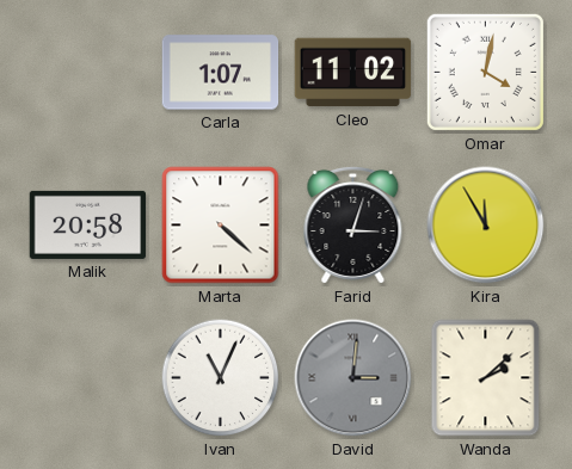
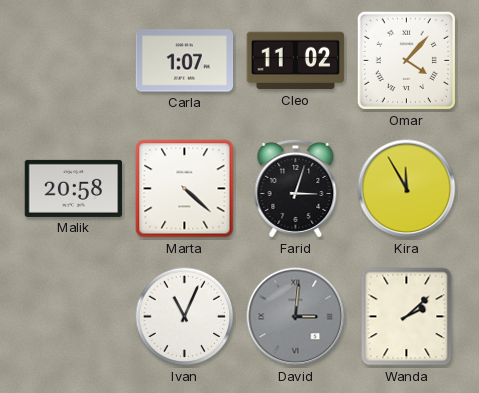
Omar: 4:02 -> 4:07
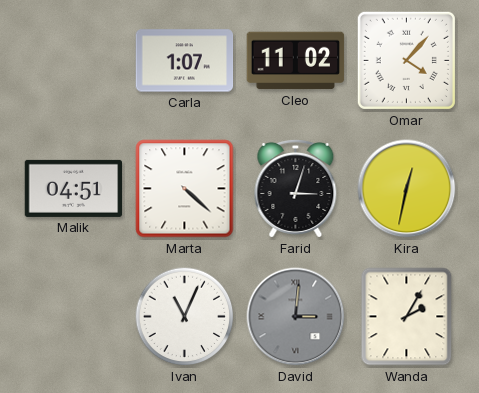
Malik: 20:58 -> 04:51
Kira: 11:55 -> 12:32
Wanda: 2:08 -> 2:05
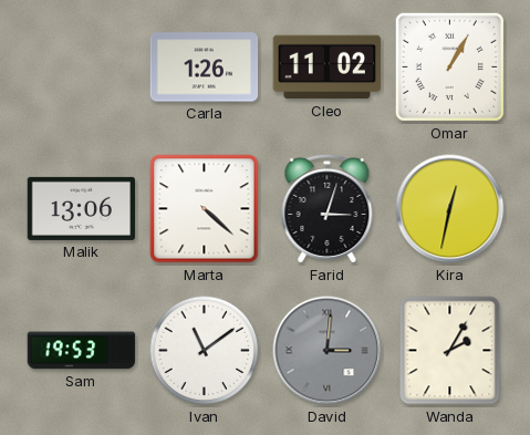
Carla: 1:07 -> 1:26
Omar: 4:07 -> 1:05
Malik: 04:51 -> 13:06
Sam: none -> 19:53
Ivan: 11:04 -> 11:09
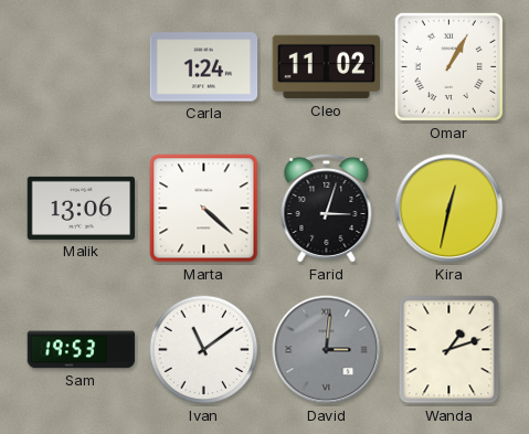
Carla: 1:26 -> 1:24
Wanda: 2:05 -> 1:12
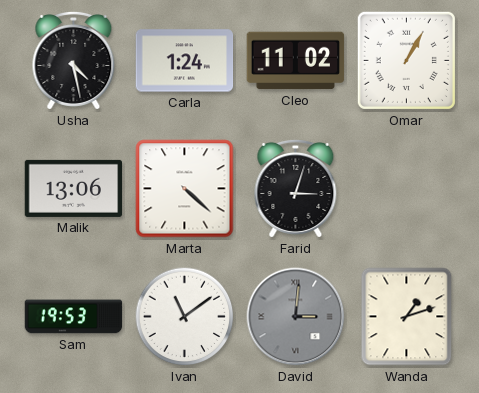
Usha: none -> 4:28
Kira: 12:32 -> none
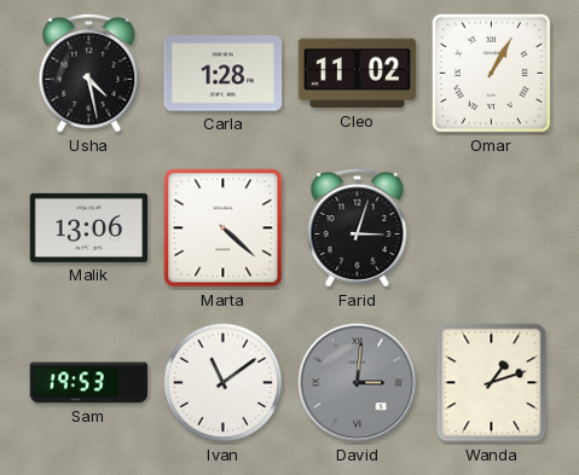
Carla: 1:24 -> 1:28
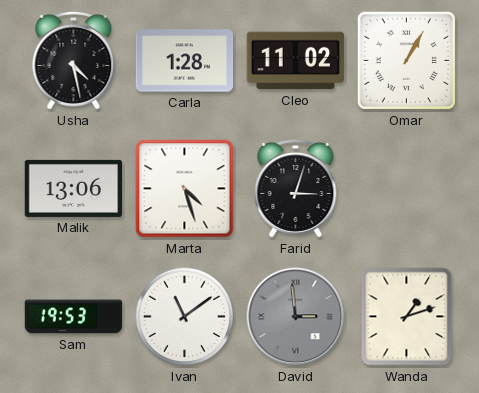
Marta: 4:22 -> 4:27
David: 3:01 -> 2:59
